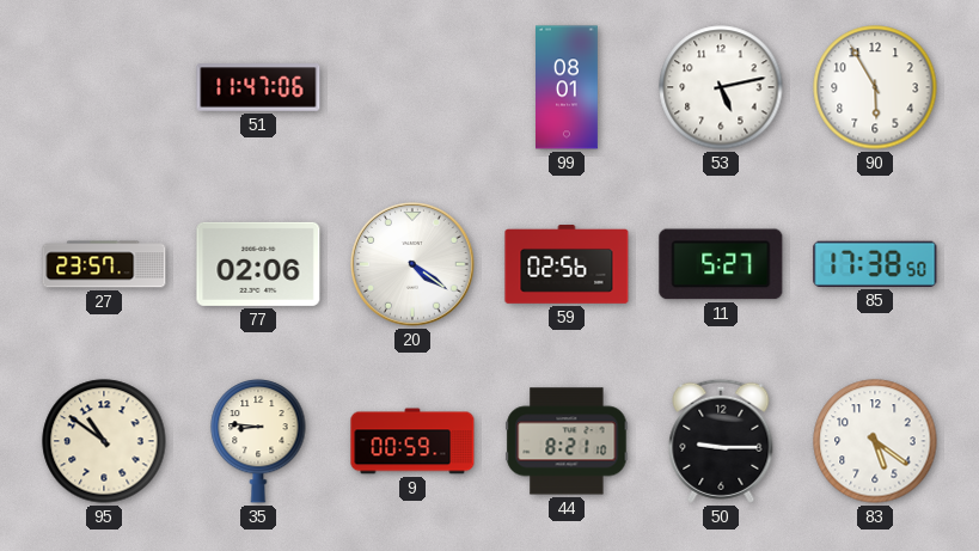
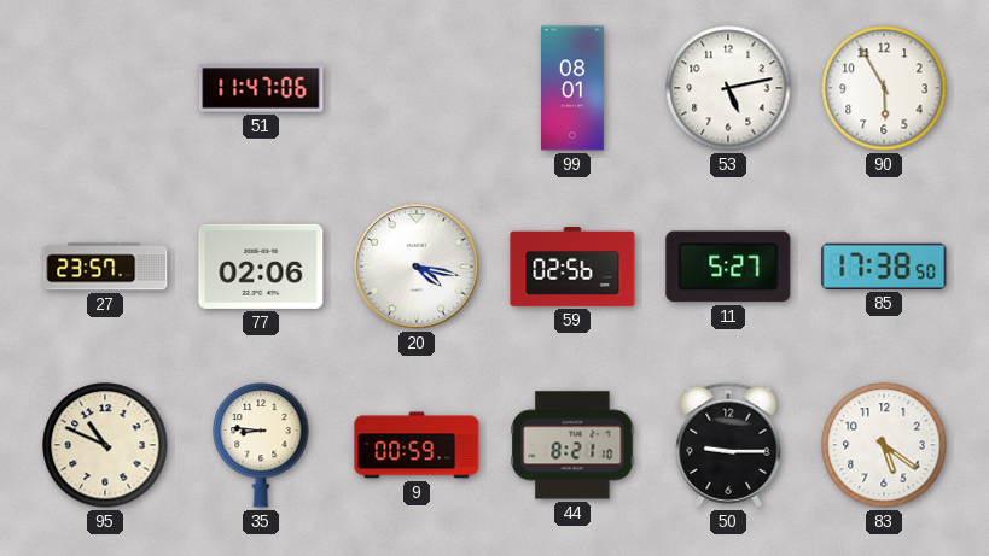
20: 4:21 -> 4:17
95: 10:51 -> 10:49
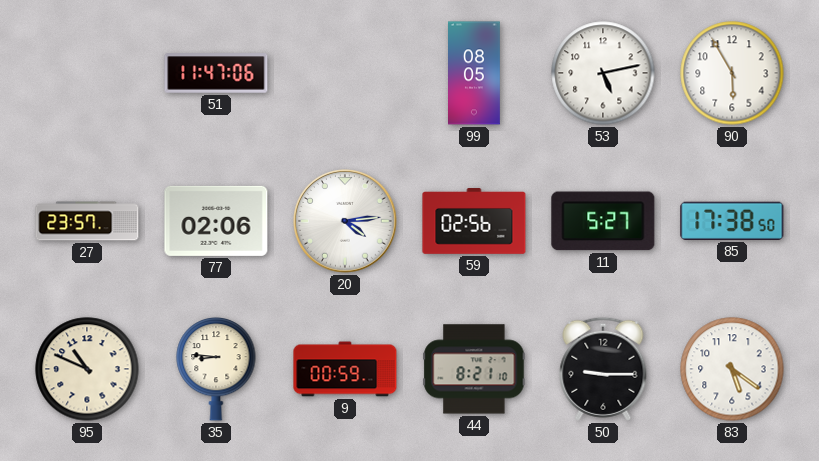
99: 08:01 -> 08:05
20: 4:17 -> 4:14
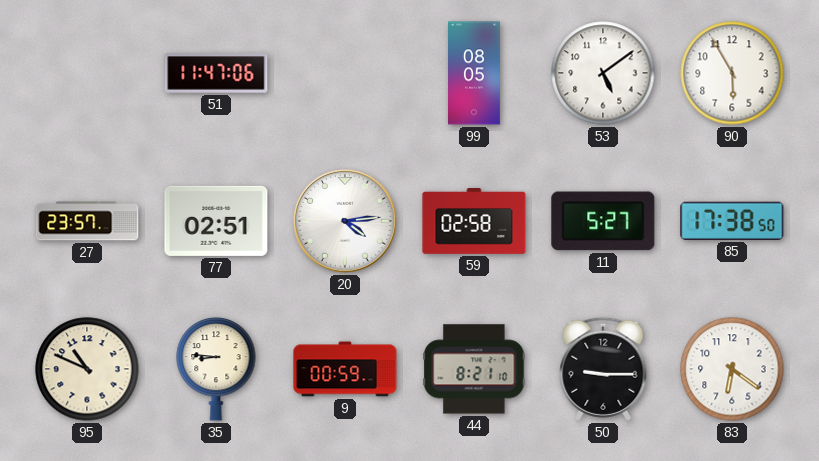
53: 5:13 -> 5:09
77: 02:06 -> 02:51
59: 02:56 -> 02:58
83: 5:21 -> 6:21
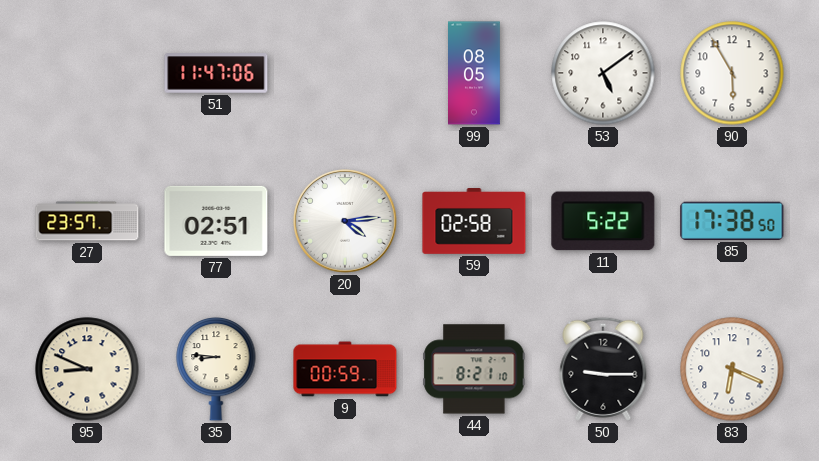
11: 5:27 -> 5:22
95: 10:49 -> 8:49
83: 6:21 -> 6:19
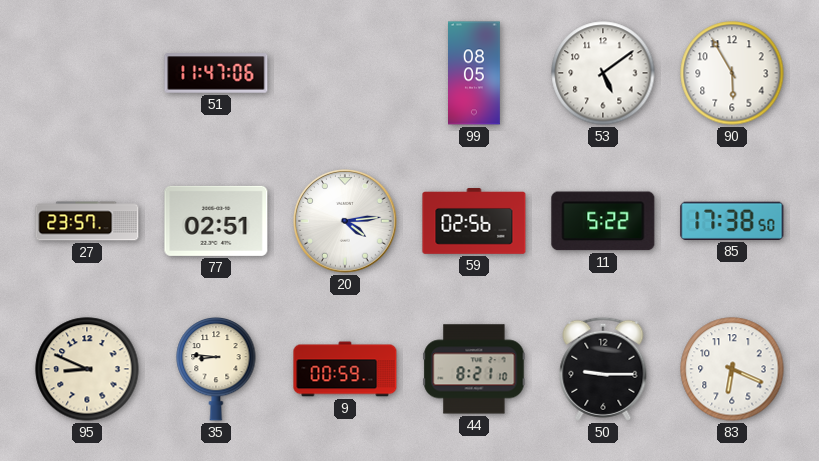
59: 02:58 -> 02:56
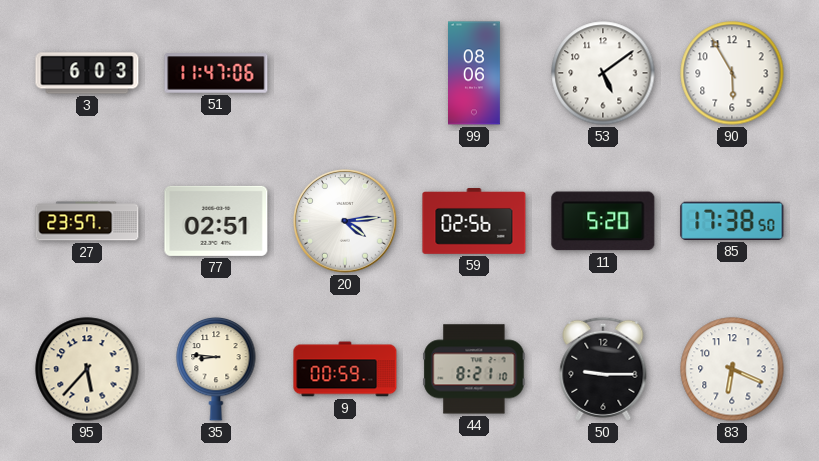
3: none -> 6:03
99: 08:05 -> 08:06
11: 5:22 -> 5:20
95: 8:49 -> 5:37
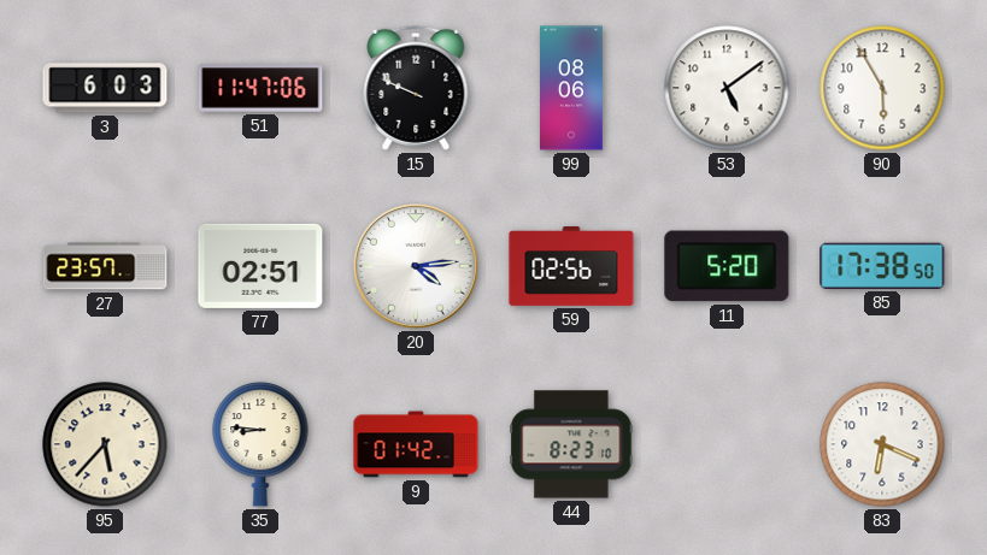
15: none -> 9:49
9: 00:59 -> 01:42
44: 8:21 -> 8:23
50: 9:15 -> none
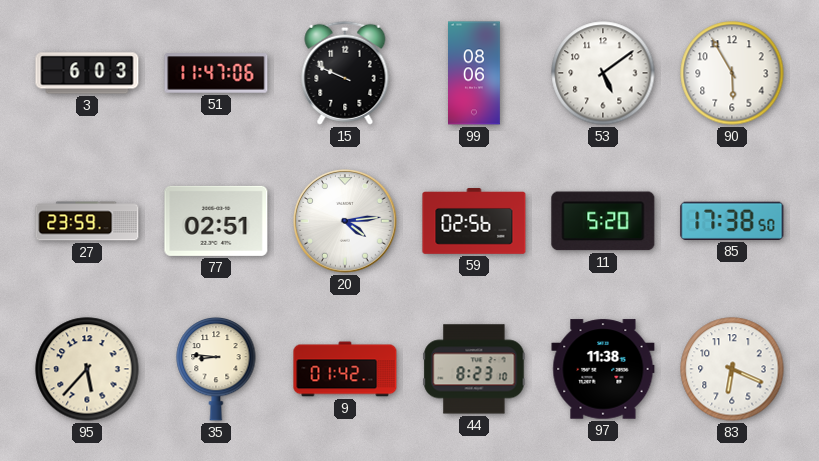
27: 23:57 -> 23:59
97: none -> 11:38
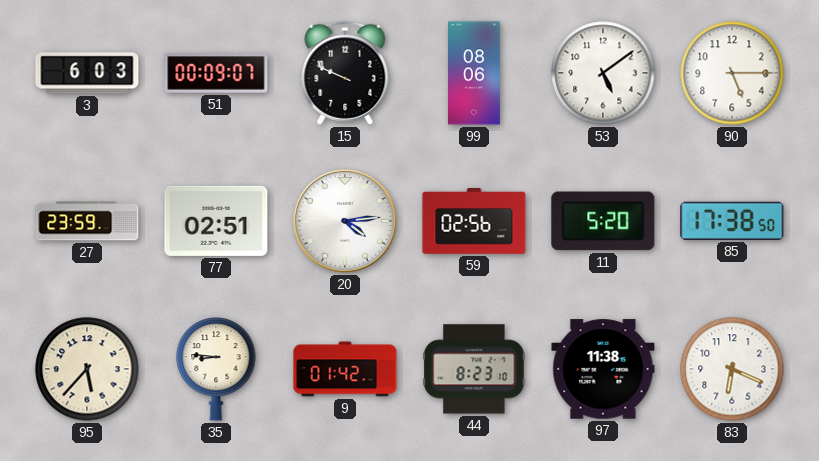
51: 11:47 -> 00:09
90: 5:55 -> 5:15
